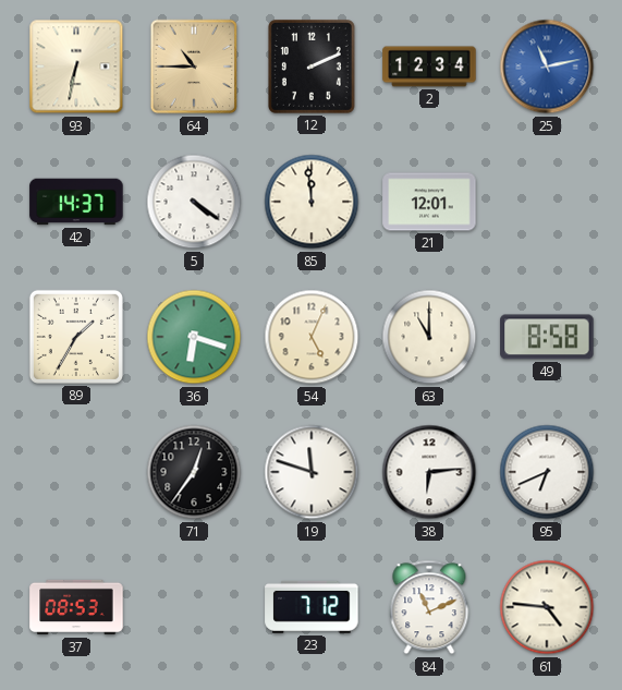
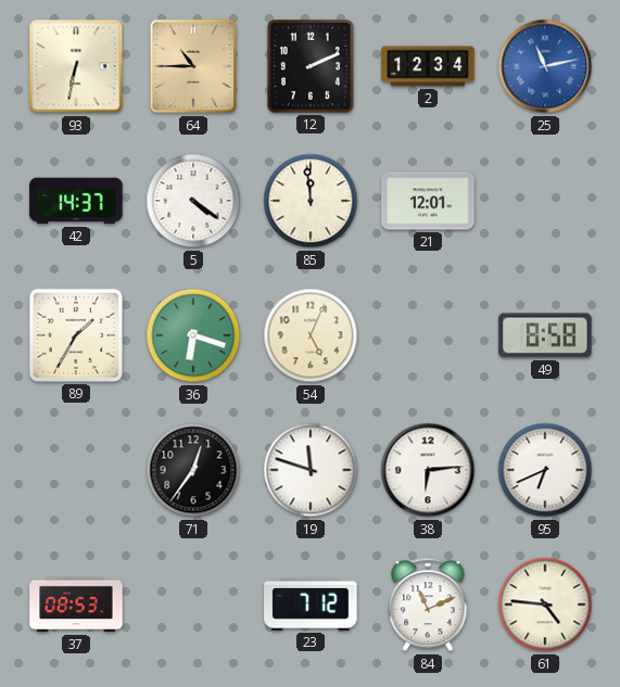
63: 11:00 -> none
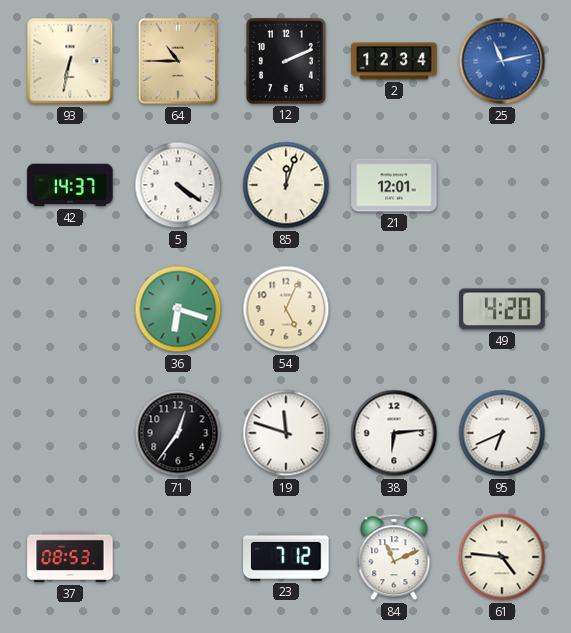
85: 11:59 -> 12:03
89: 1:35 -> none
49: 8:58 -> 4:20
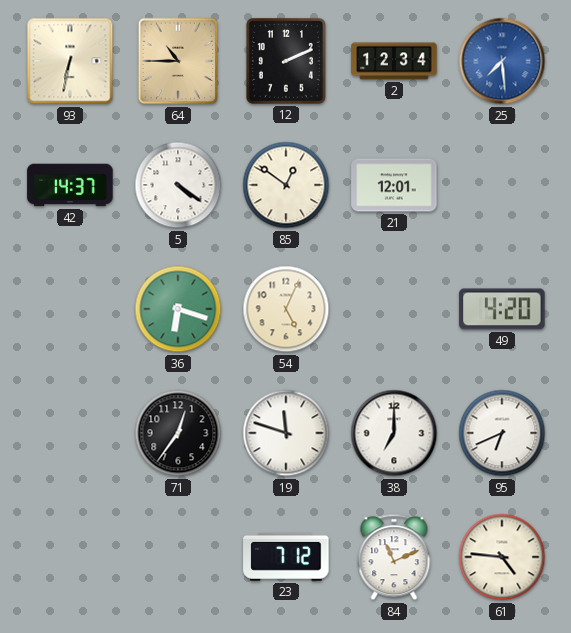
25: 11:13 -> 7:29
85: 12:03 -> 12:51
38: 6:14 -> 7:00
37: 08:53 -> none
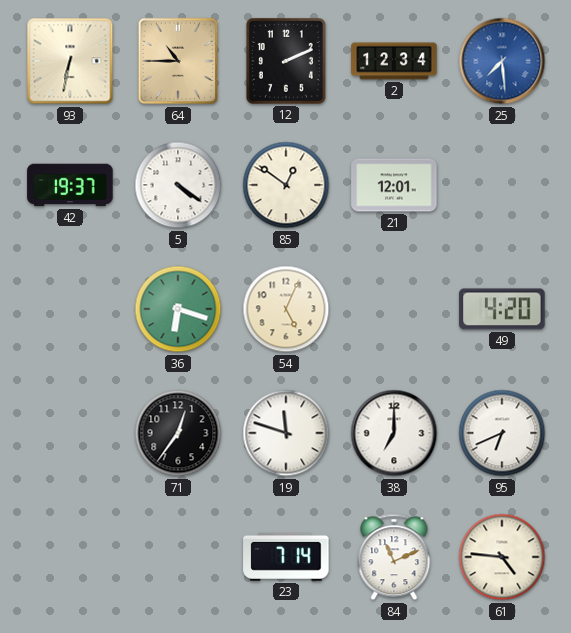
42: 14:37 -> 19:37
23: 7:12 -> 7:14
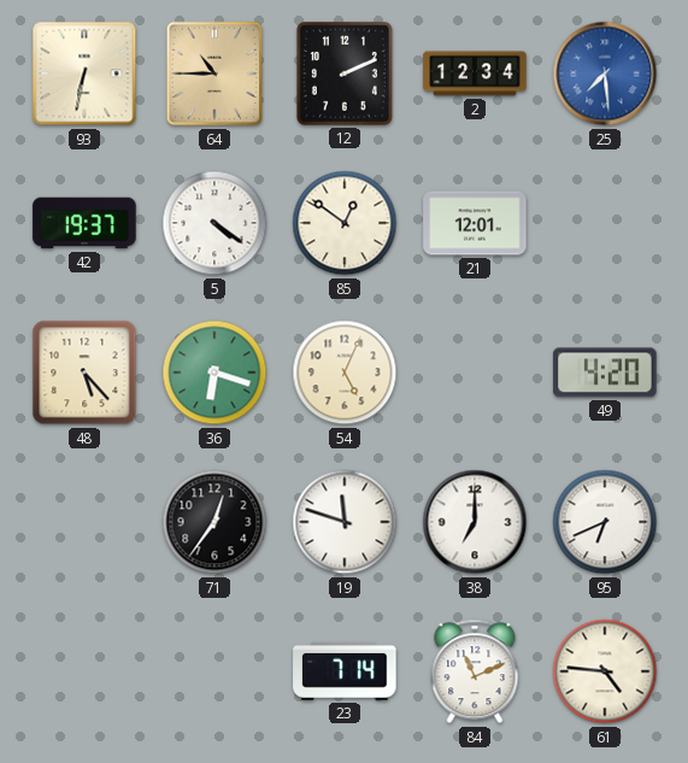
48: none -> 5:23
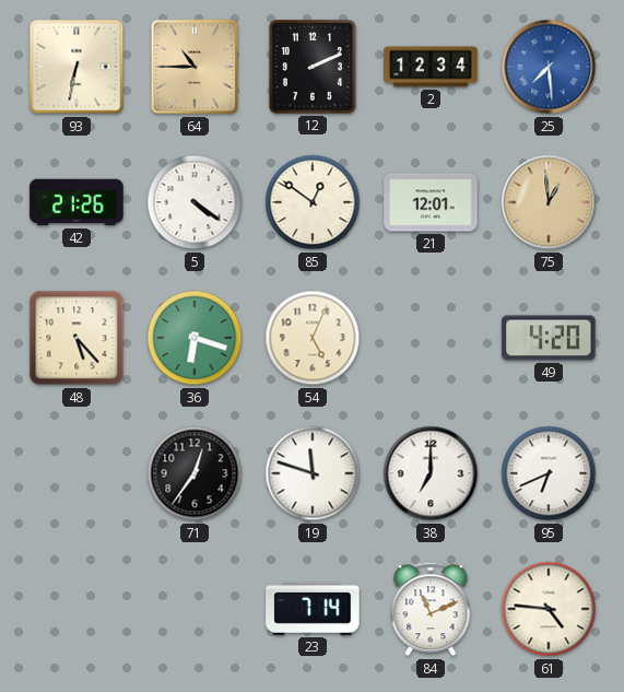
42: 19:37 -> 21:26
75: none -> 12:59
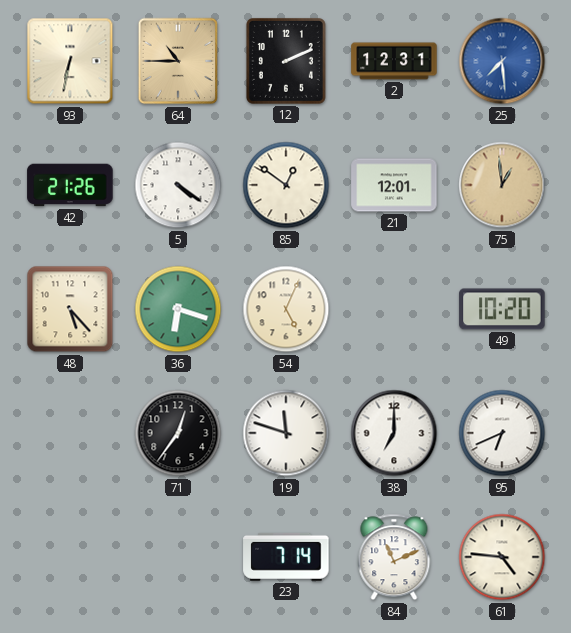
2: 12:34 -> 12:31
49: 4:20 -> 10:20
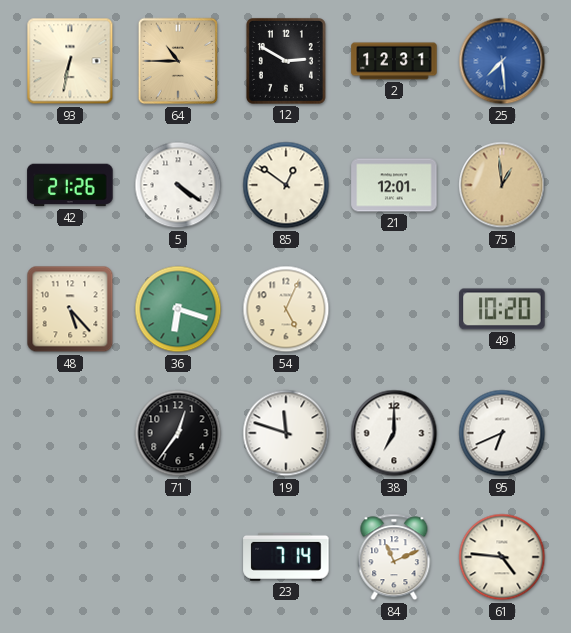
12: 2:11 -> 2:50
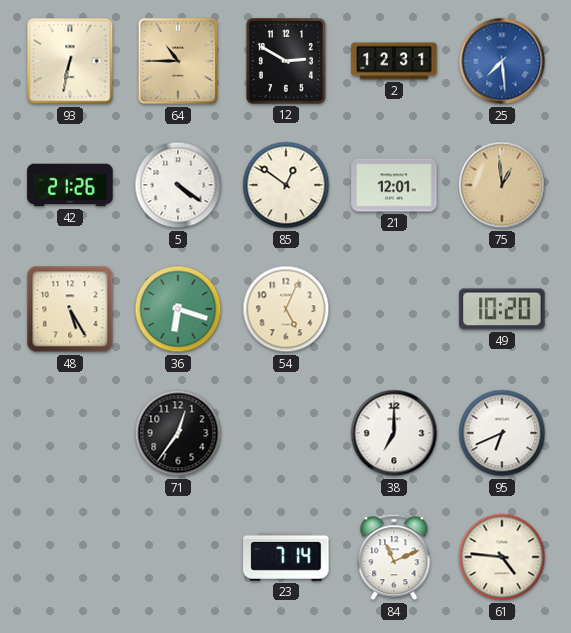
48: 5:23 -> 5:25
19: 11:48 -> none
